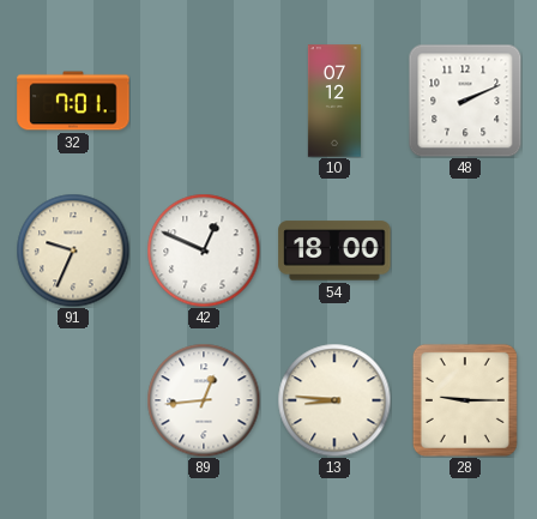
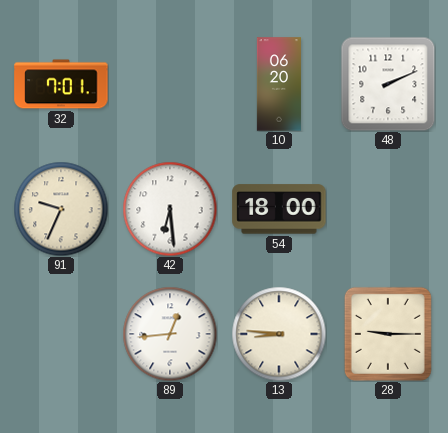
10: 07:12 -> 06:20
42: 12:49 -> 6:29
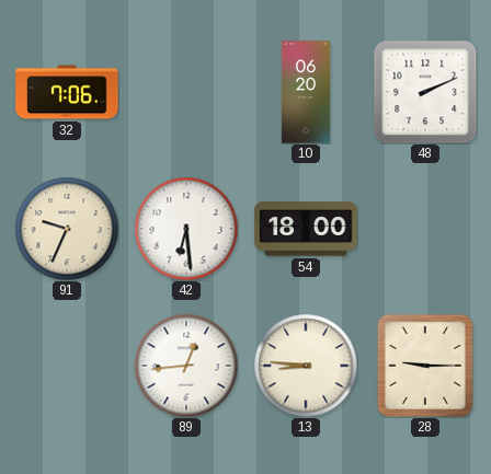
32: 7:01 -> 7:06
